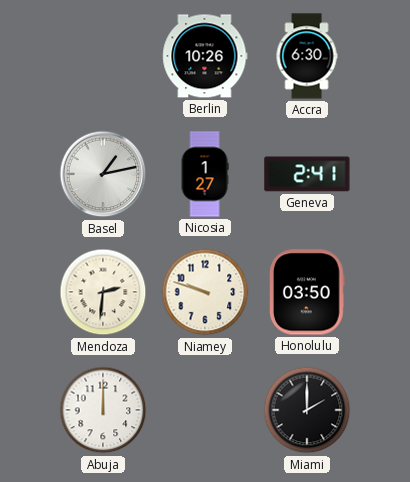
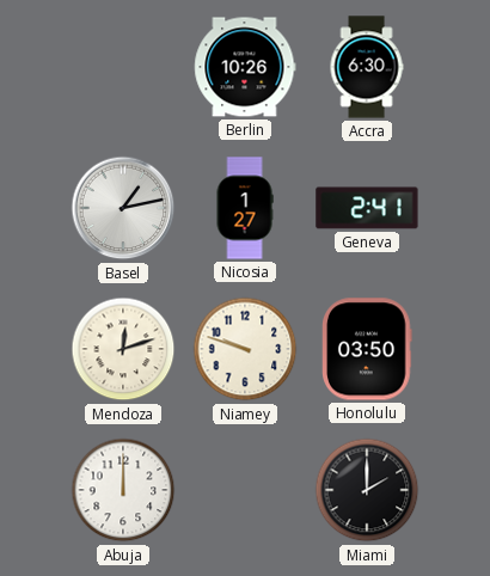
Mendoza: 2:31 -> 12:12
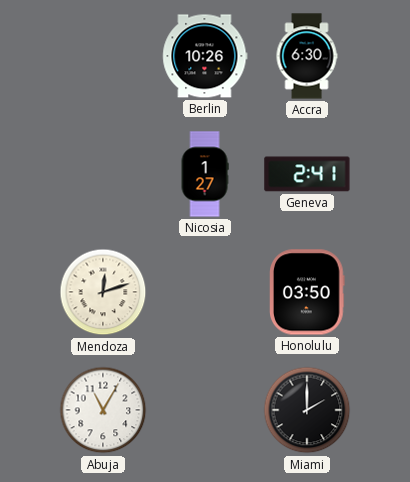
Basel: 1:13 -> none
Niamey: 9:48 -> none
Abuja: 12:00 -> 11:05
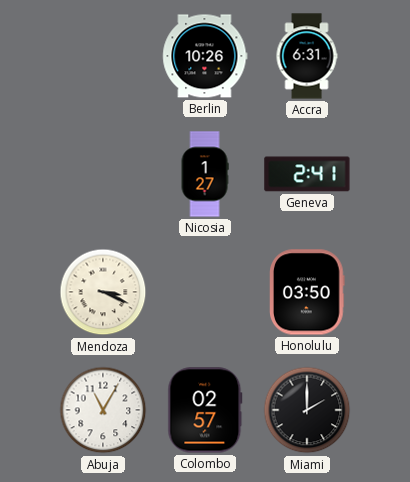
Accra: 6:30 -> 6:31
Mendoza: 12:12 -> 3:19
Colombo: none -> 02:57
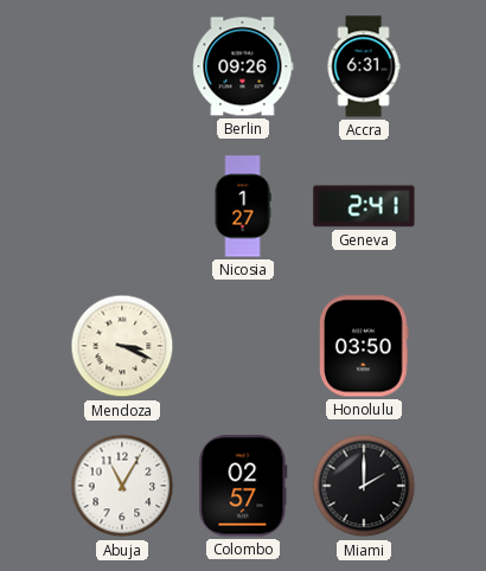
Berlin: 10:26 -> 09:26
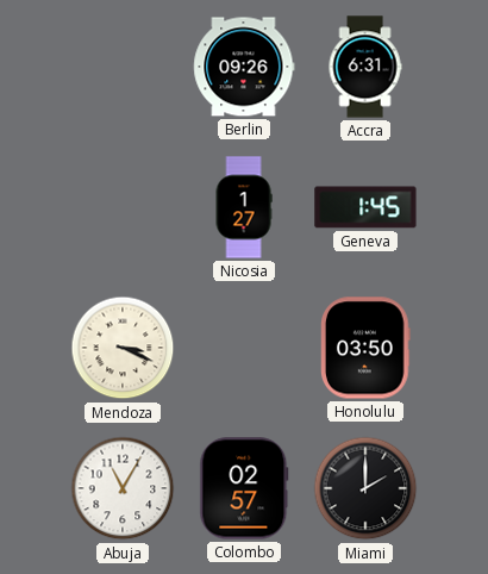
Geneva: 2:41 -> 1:45
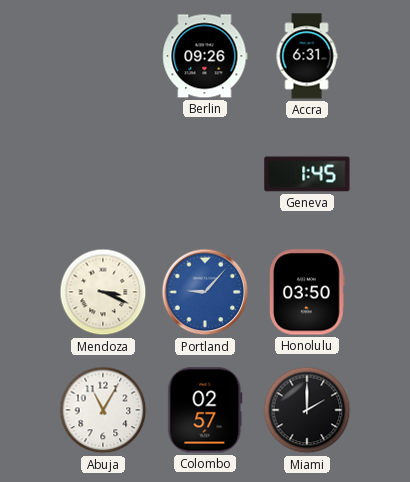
Nicosia: 1:27 -> none
Portland: none -> 9:07
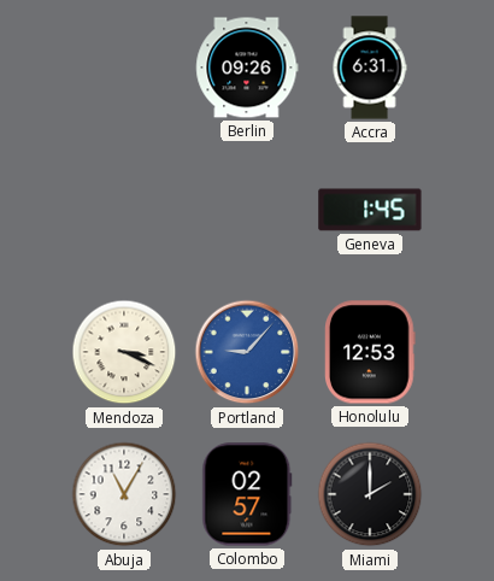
Honolulu: 03:50 -> 12:53
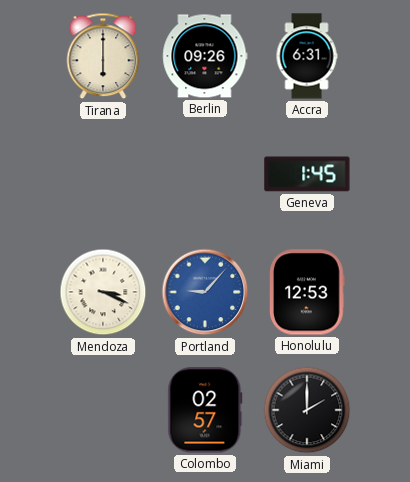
Tirana: none -> 6:00
Abuja: 11:05 -> none
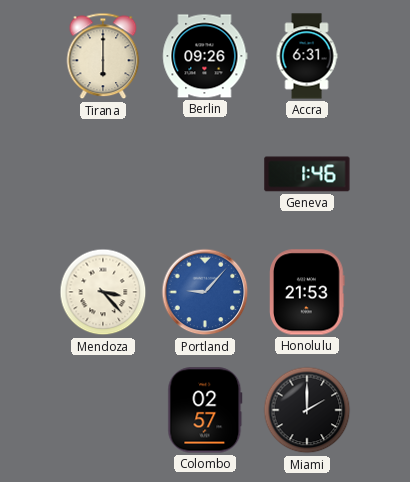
Geneva: 1:45 -> 1:46
Mendoza: 3:19 -> 3:23
Honolulu: 12:53 -> 21:53
